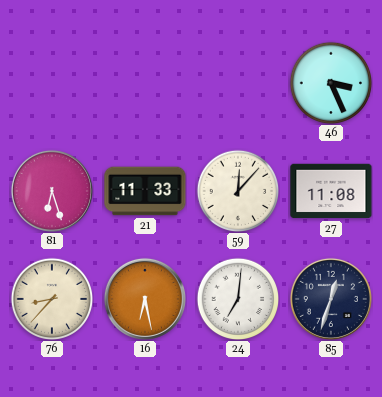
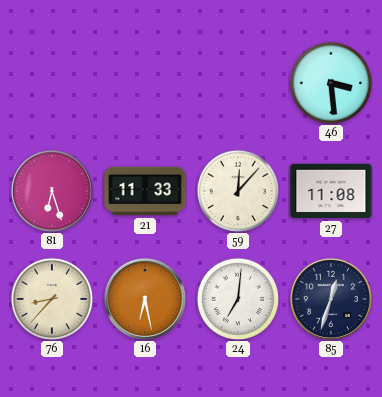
46: 3:26 -> 3:29
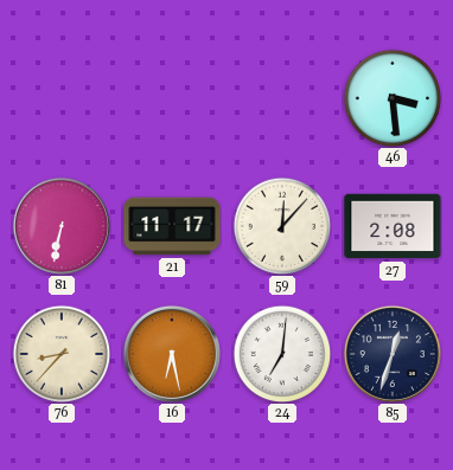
81: 6:27 -> 6:32
21: 11:33 -> 11:17
27: 11:08 -> 2:08
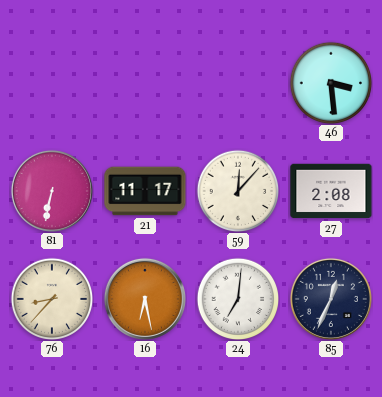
85: 12:33 -> 12:34
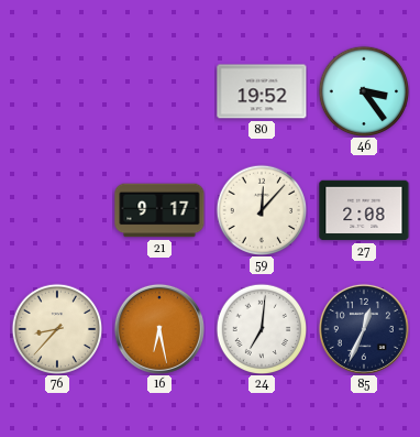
80: none -> 19:52
46: 3:29 -> 3:24
81: 6:32 -> none
21: 11:17 -> 9:17
